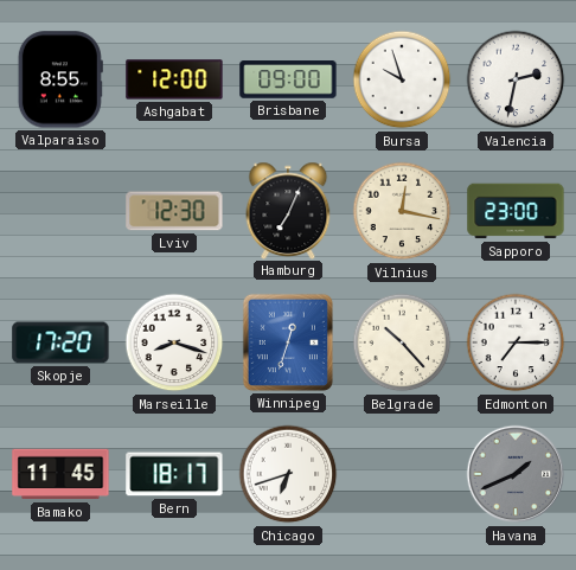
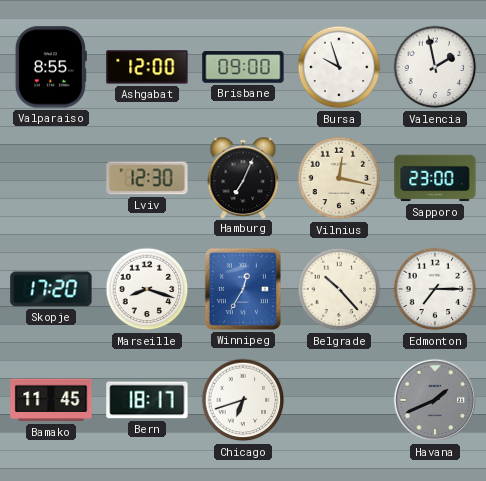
Valencia: 2:32 -> 1:58
Winnipeg: 12:33 -> 12:35
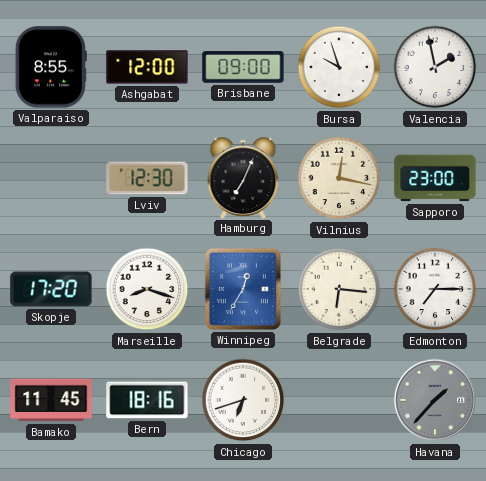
Belgrade: 10:23 -> 6:16
Bern: 18:17 -> 18:16
Havana: 1:41 -> 1:37
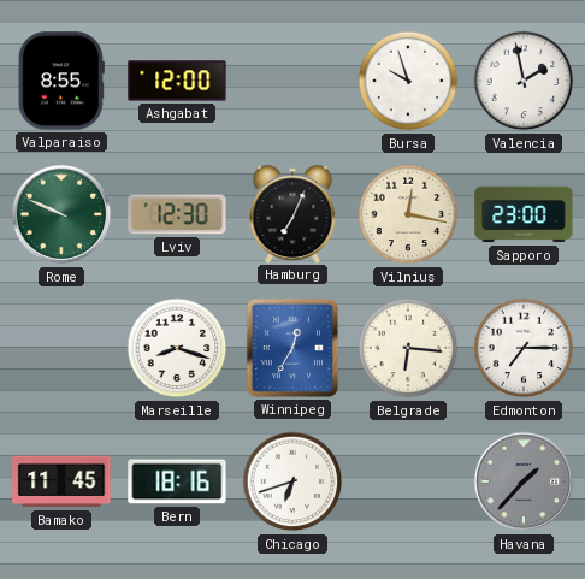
Brisbane: 09:00 -> none
Rome: none -> 9:49
Skopje: 17:20 -> none
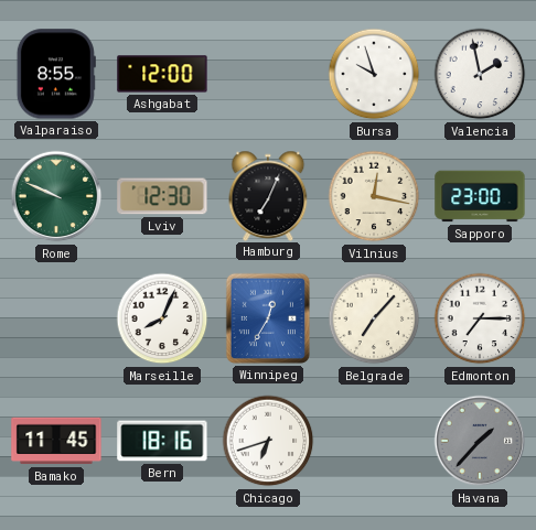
Marseille: 8:18 -> 8:04
Belgrade: 6:16 -> 7:07
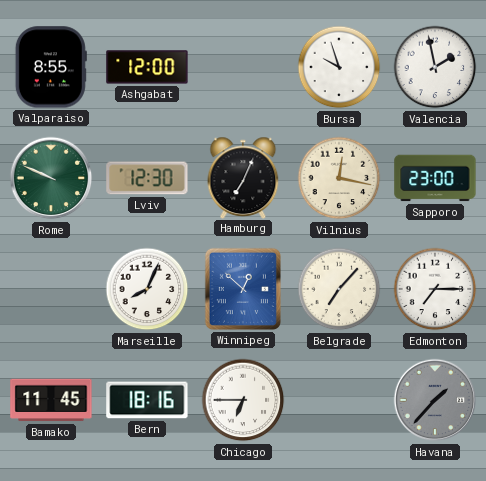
Winnipeg: 12:35 -> 12:52
Chicago: 6:42 -> 6:45
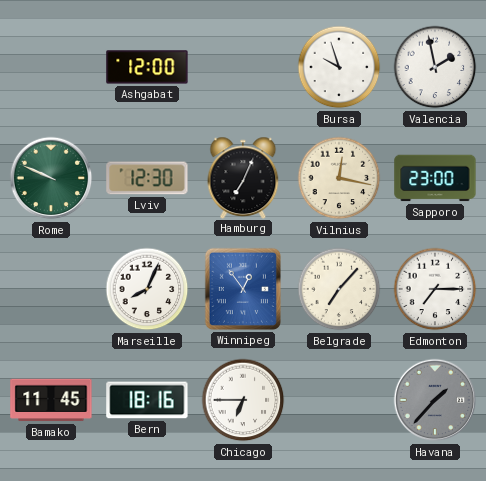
Valparaiso: 8:55 -> none
Winnipeg: 12:52 -> 12:54
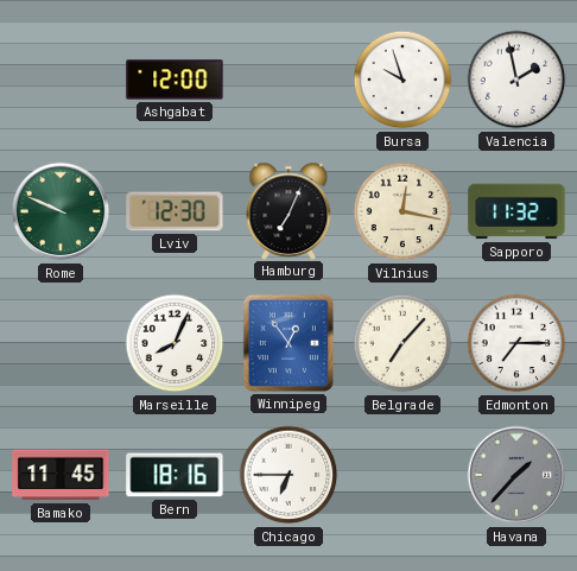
Sapporo: 23:00 -> 11:32
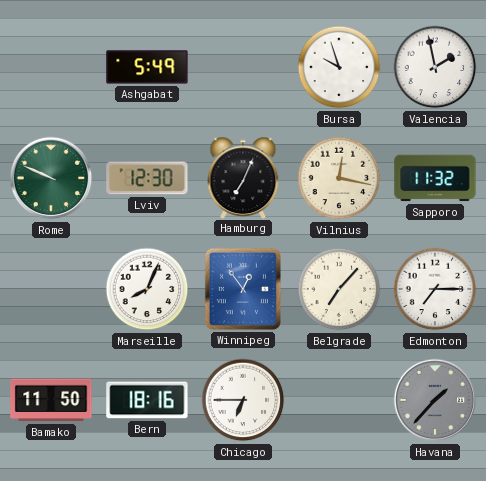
Ashgabat: 12:00 -> 5:49
Bamako: 11:45 -> 11:50
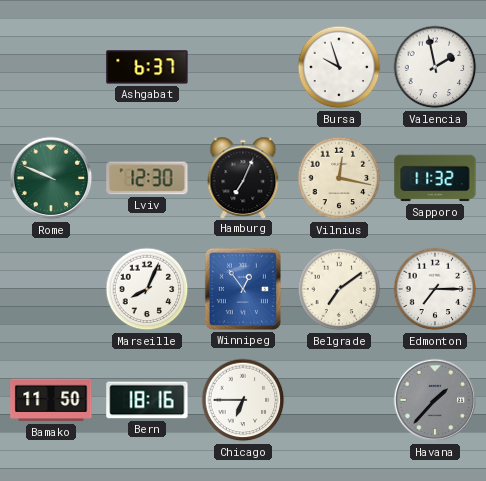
Ashgabat: 5:49 -> 6:37
Belgrade: 7:07 -> 7:09
